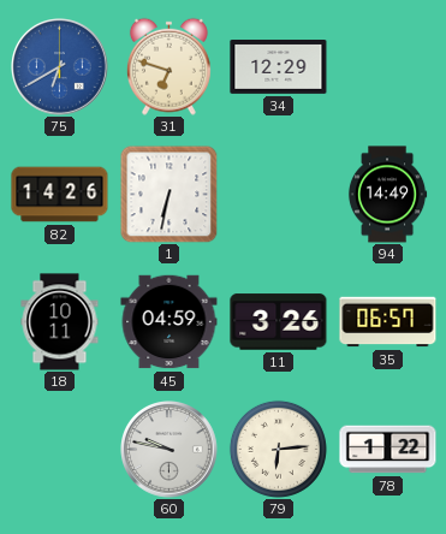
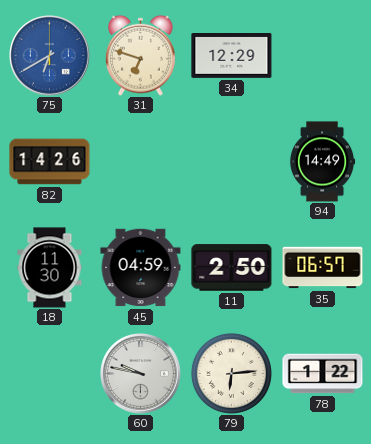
1: 6:32 -> none
18: 10:11 -> 11:30
11: 3:26 -> 2:50
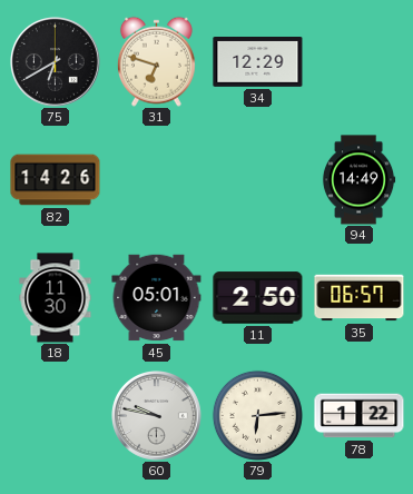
75 dial: blue -> black
45: 04:59 -> 05:01
